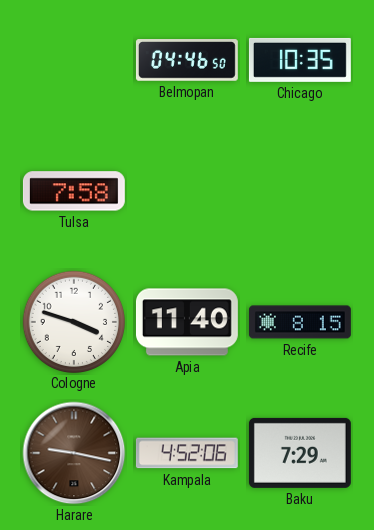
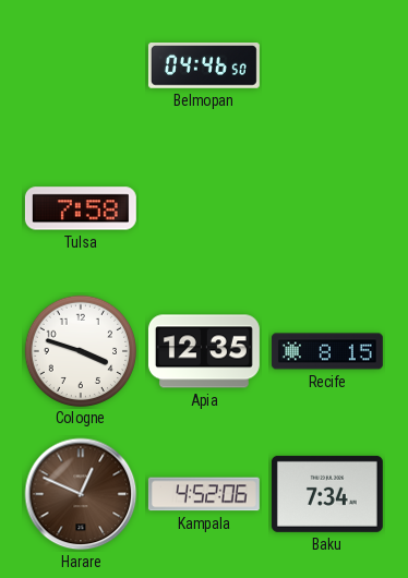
Chicago: 10:35 -> none
Apia: 11:40 -> 12:35
Harare: 9:17 -> 12:49
Baku: 7:29 -> 7:34
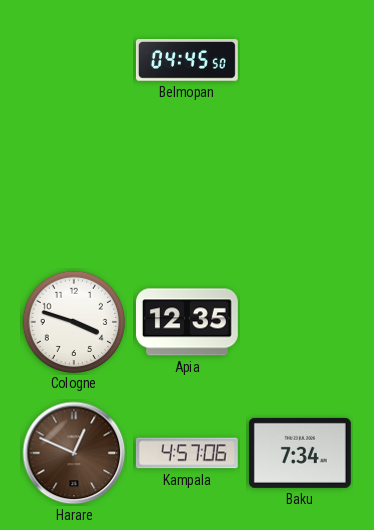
Belmopan: 04:46 -> 04:45
Tulsa: 7:58 -> none
Recife: 8:15 -> none
Kampala: 4:52 -> 4:57
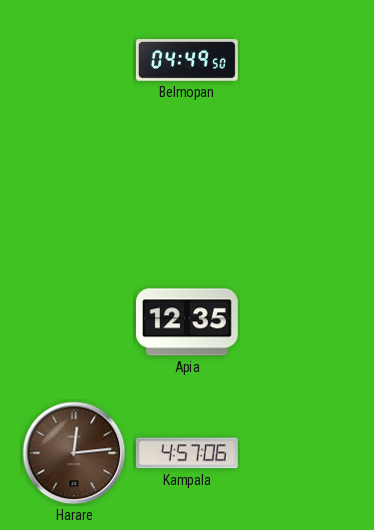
Belmopan: 04:45 -> 04:49
Cologne: 3:48 -> none
Harare: 12:49 -> 12:14
Baku: 7:34 -> none
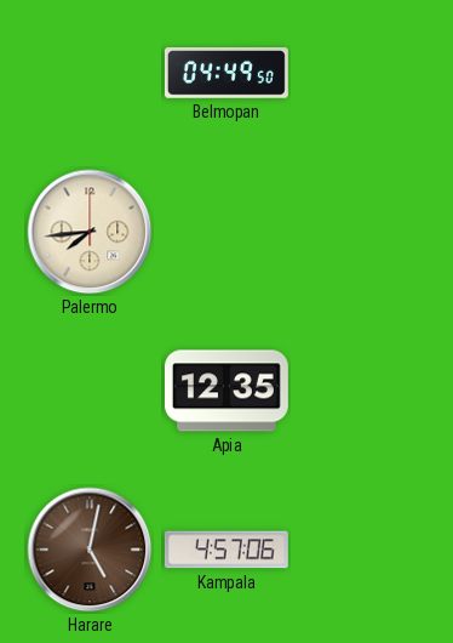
Palermo: none -> 7:44
Harare: 12:14 -> 5:02
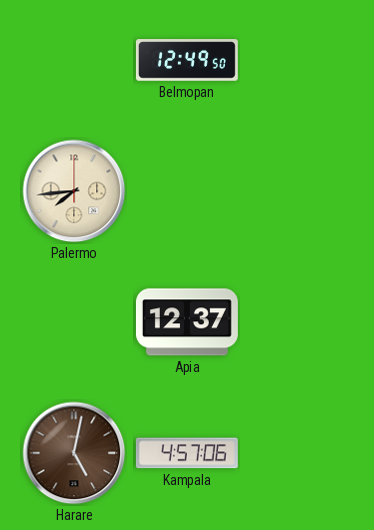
Belmopan: 04:49 -> 12:49
Apia: 12:35 -> 12:37
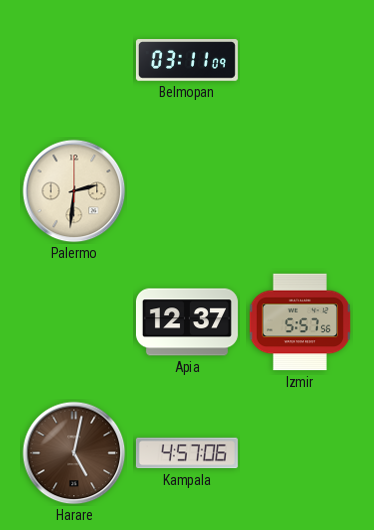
Belmopan: 12:49 -> 03:11
Palermo: 7:44 -> 2:31
Izmir: none -> 5:57
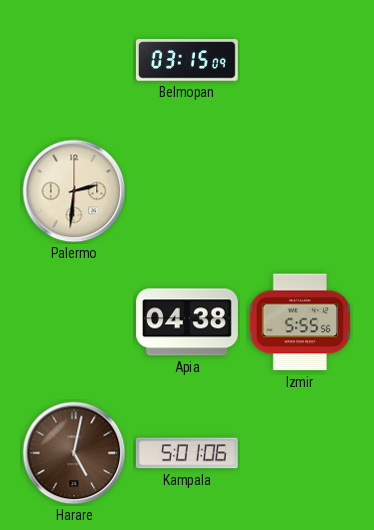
Belmopan: 03:11 -> 03:15
Apia: 12:37 -> 04:38
Izmir: 5:57 -> 5:55
Kampala: 4:57 -> 5:01
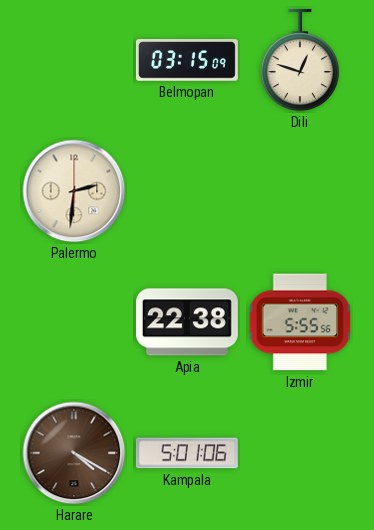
Dili: none -> 12:48
Apia: 04:38 -> 22:38
Harare: 5:02 -> 4:20
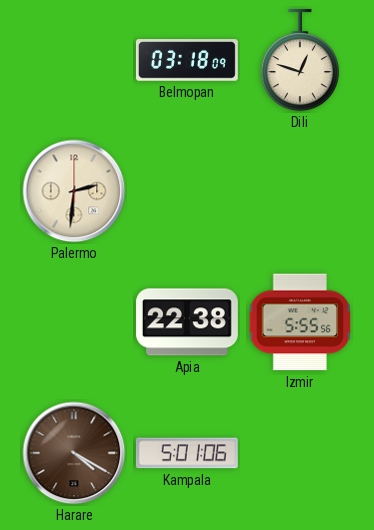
Belmopan: 03:15 -> 03:18
